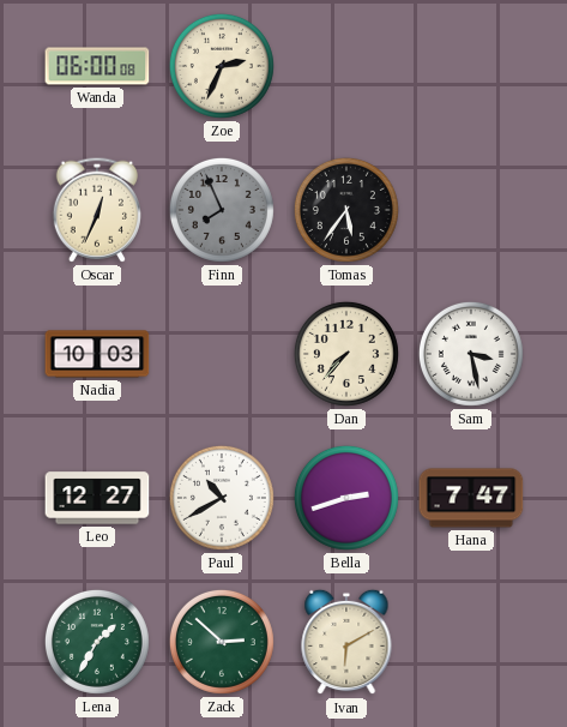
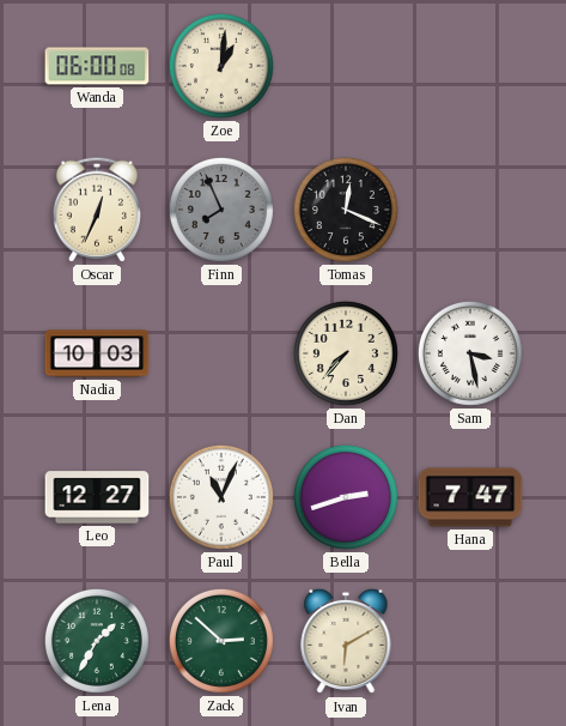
Zoe: 2:34 -> 1:01
Tomas: 5:36 -> 12:19
Paul: 10:40 -> 11:04
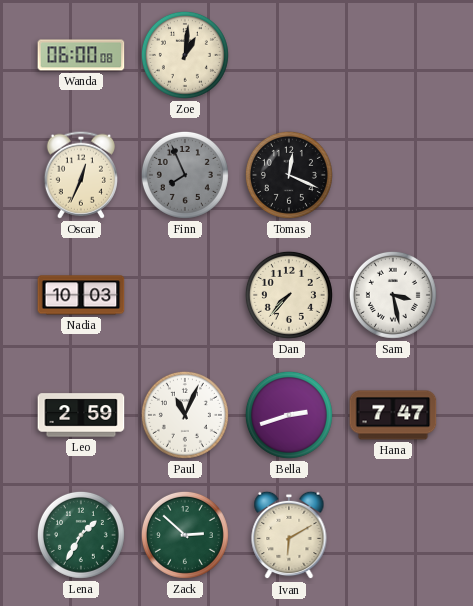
Leo: 12:27 -> 2:59
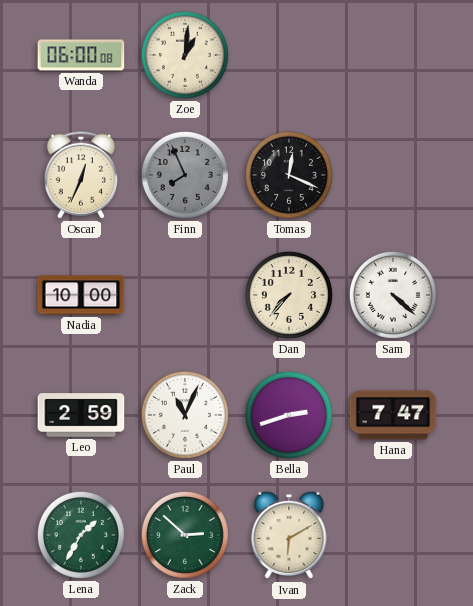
Nadia: 10:03 -> 10:00
Sam: 3:28 -> 4:22
